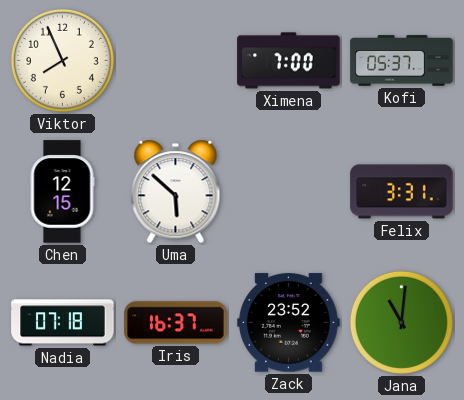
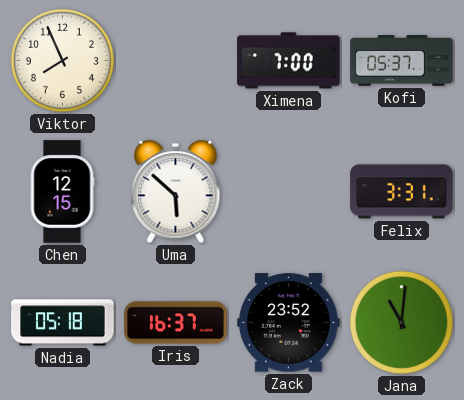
Nadia: 07:18 -> 05:18
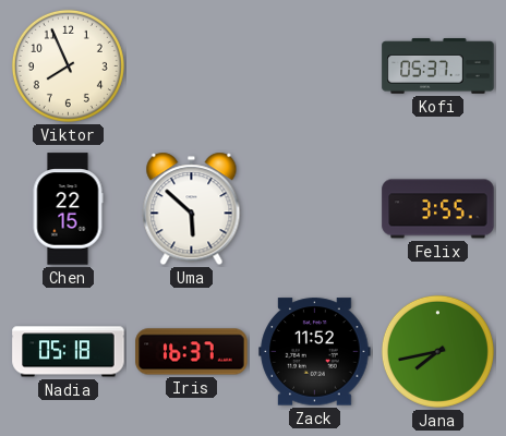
Ximena: 7:00 -> none
Chen: 12:15 -> 22:15
Felix: 3:31 -> 3:55
Zack: 23:52 -> 11:52
Jana: 11:01 -> 7:43
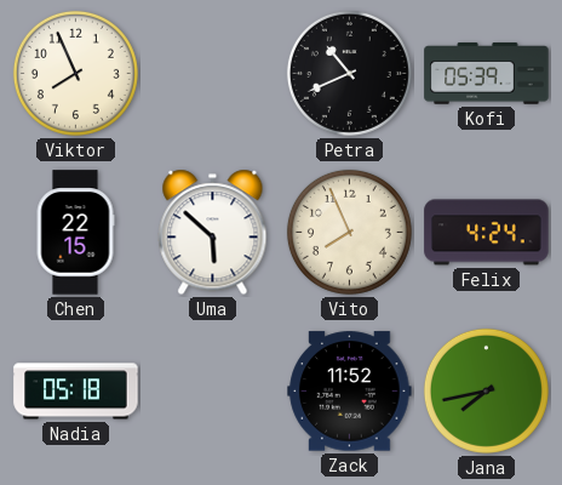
Petra: none -> 10:41
Kofi: 05:37 -> 05:39
Vito: none -> 7:56
Felix: 3:55 -> 4:24
Iris: 16:37 -> none
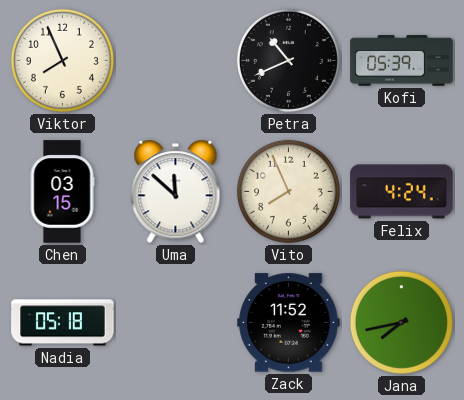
Chen: 22:15 -> 03:15
Uma: 5:52 -> 11:52
